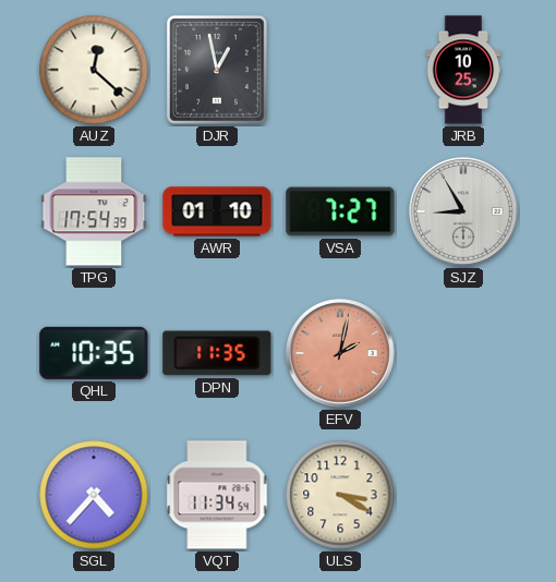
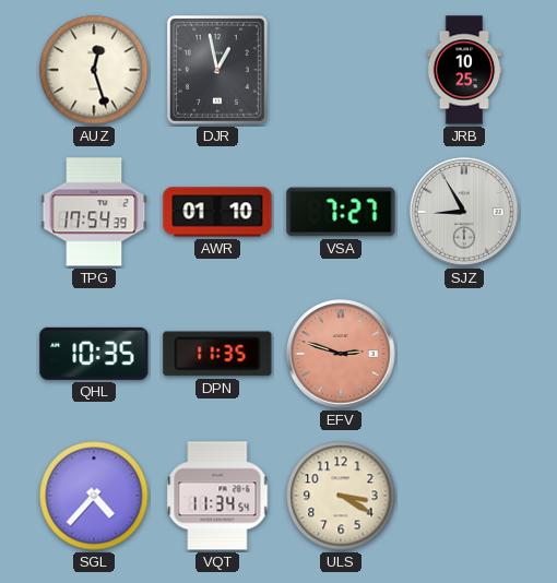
AUZ: 12:22 -> 12:27
EFV: 2:02 -> 2:48
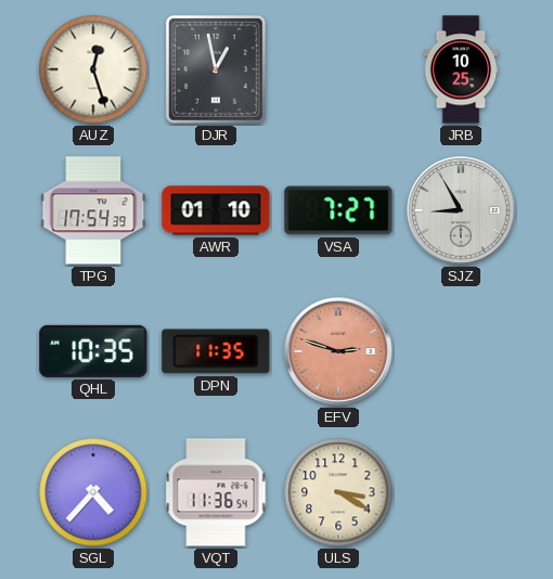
VQT: 11:34 -> 11:36
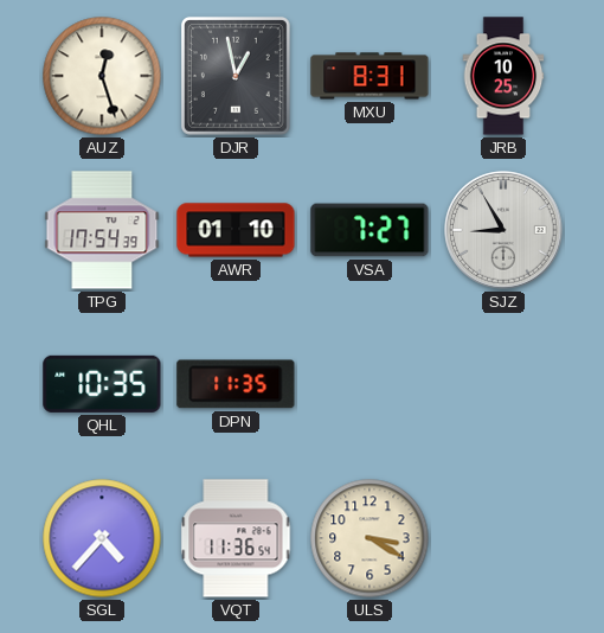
MXU: none -> 8:31
EFV: 2:48 -> none
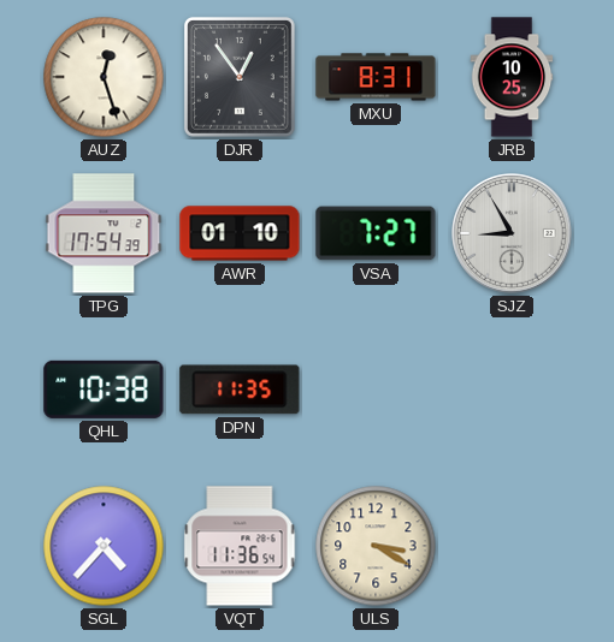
DJR: 12:58 -> 12:54
QHL: 10:35 -> 10:38
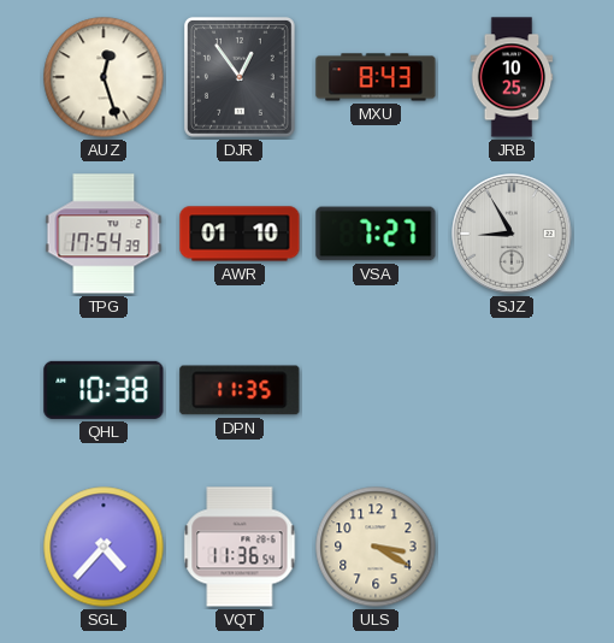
MXU: 8:31 -> 8:43
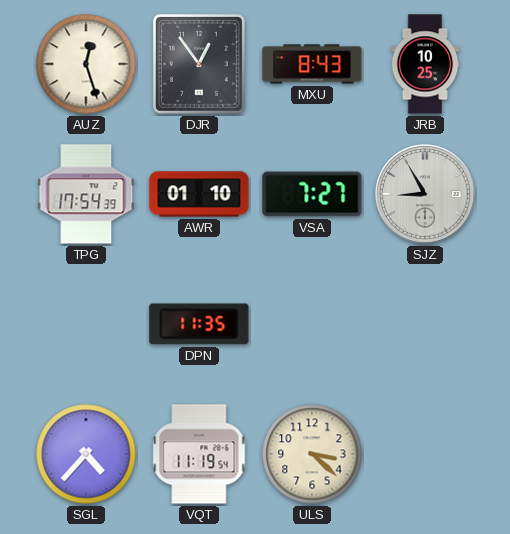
QHL: 10:38 -> none
VQT: 11:36 -> 11:19
ULS: 3:20 -> 3:22
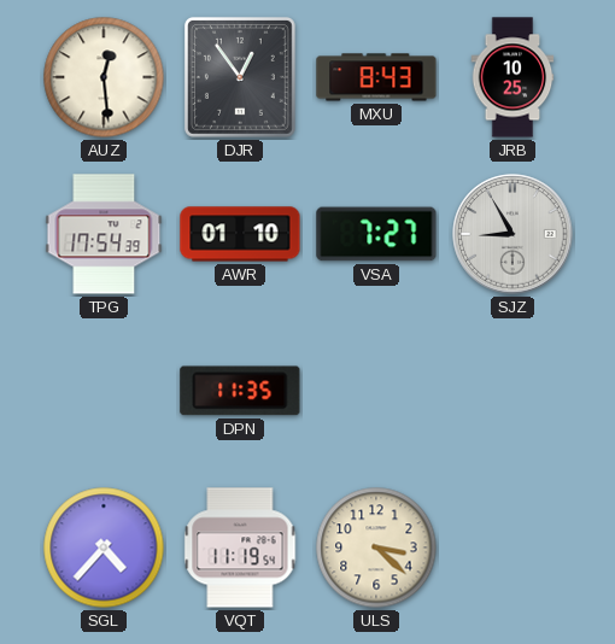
AUZ: 12:27 -> 12:29
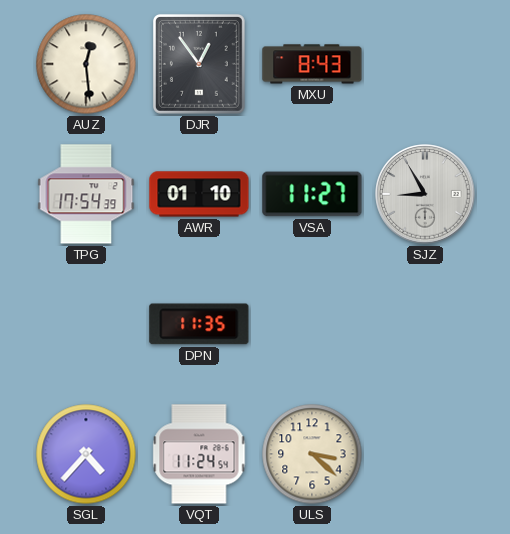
JRB: 10:25 -> none
VSA: 7:27 -> 11:27
VQT: 11:19 -> 11:24
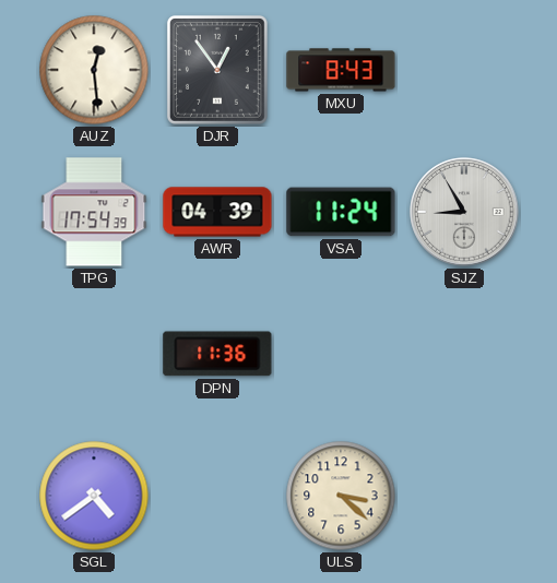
AWR: 01:10 -> 04:39
VSA: 11:27 -> 11:24
DPN: 11:35 -> 11:36
SGL: 4:37 -> 4:39
VQT: 11:24 -> none
